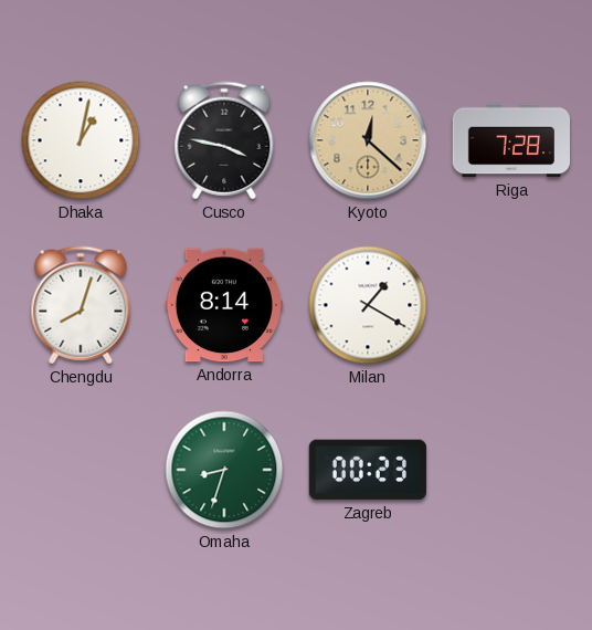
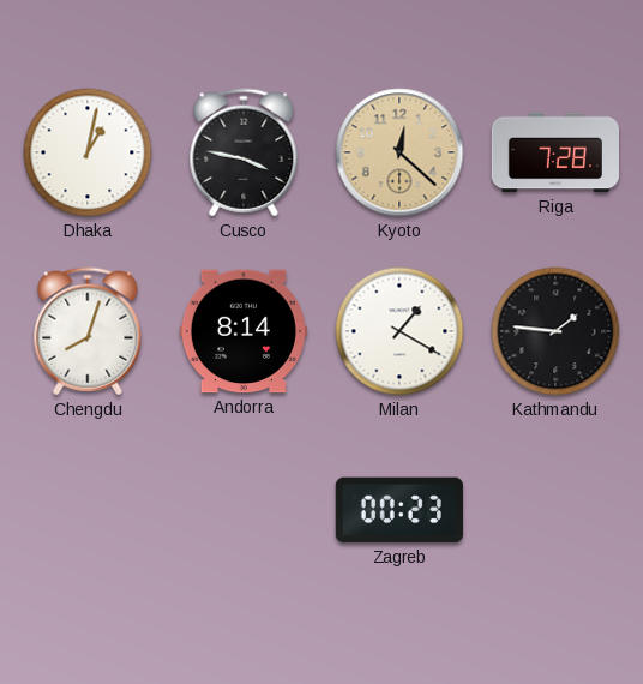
Kathmandu: none -> 1:46
Omaha: 8:33 -> none
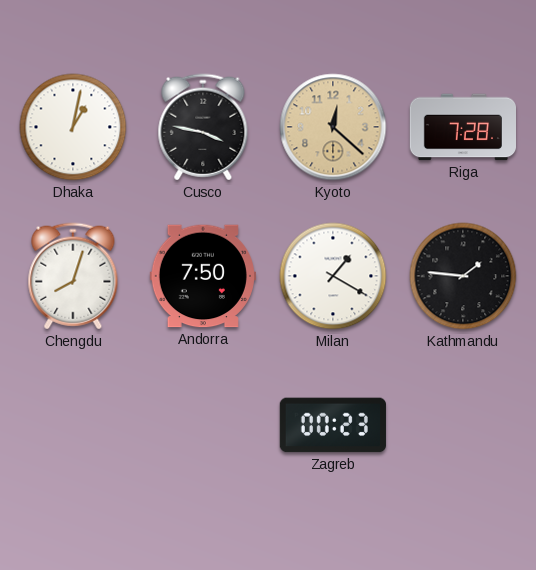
Andorra: 8:14 -> 7:50
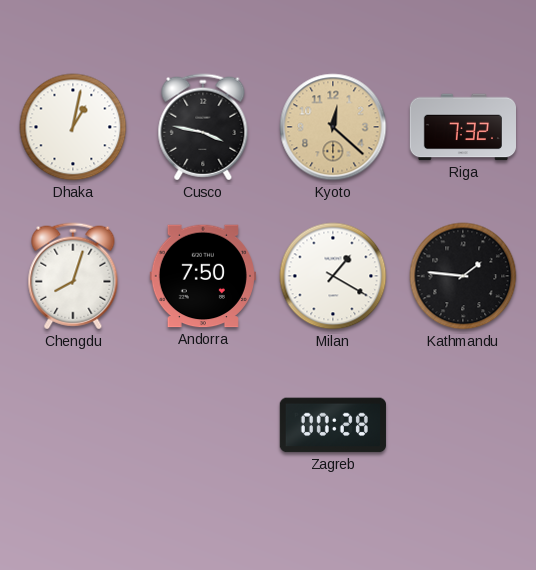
Riga: 7:28 -> 7:32
Zagreb: 00:23 -> 00:28
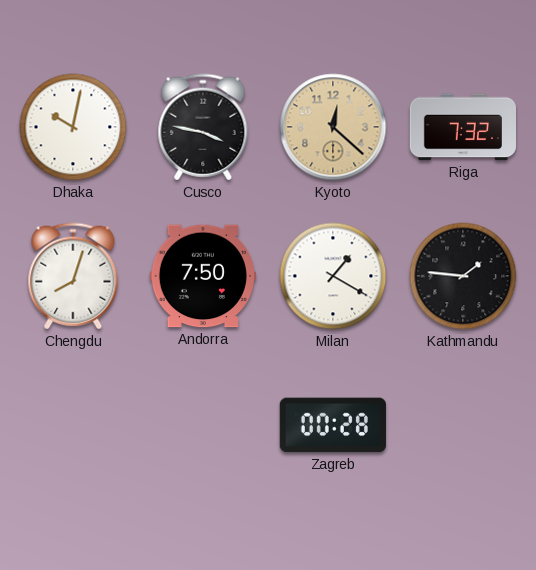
Dhaka: 1:02 -> 10:02
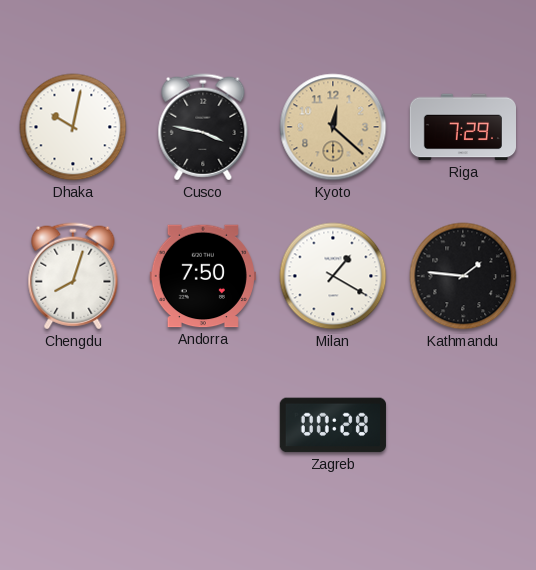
Riga: 7:32 -> 7:29
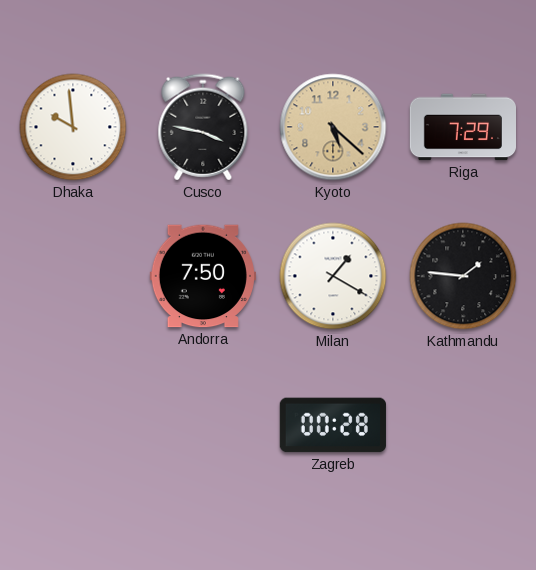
Dhaka: 10:02 -> 9:59
Kyoto: 12:22 -> 5:22
Chengdu: 8:03 -> none
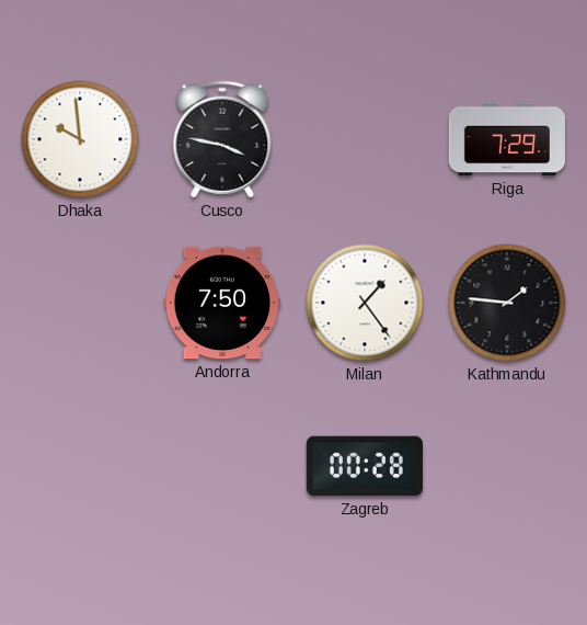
Kyoto: 5:22 -> none
Milan: 1:20 -> 1:24
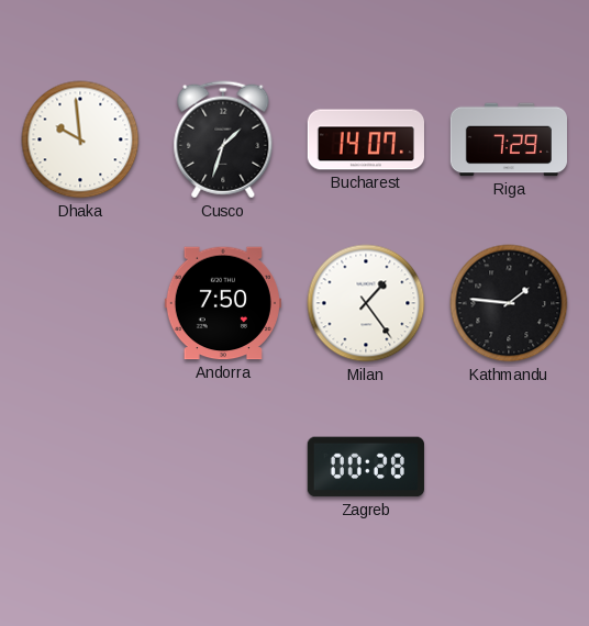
Cusco: 3:47 -> 1:33
Bucharest: none -> 14:07
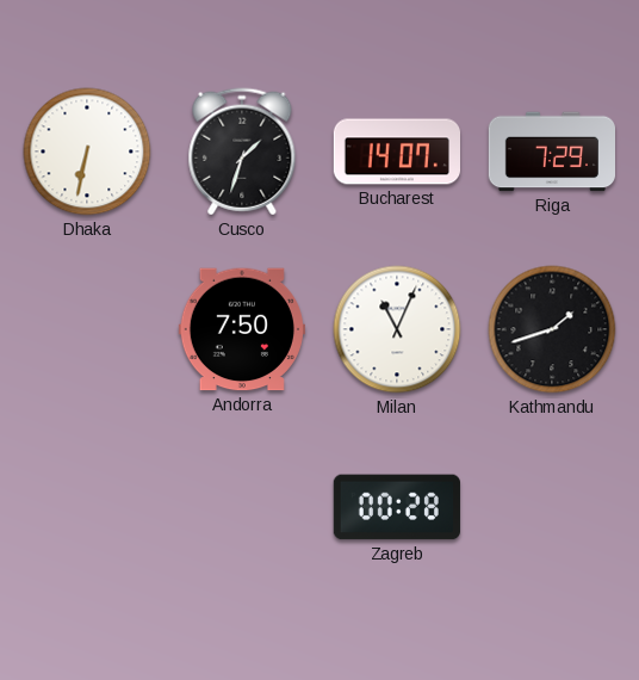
Dhaka: 9:59 -> 6:32
Milan: 1:24 -> 11:04
Kathmandu: 1:46 -> 1:42
